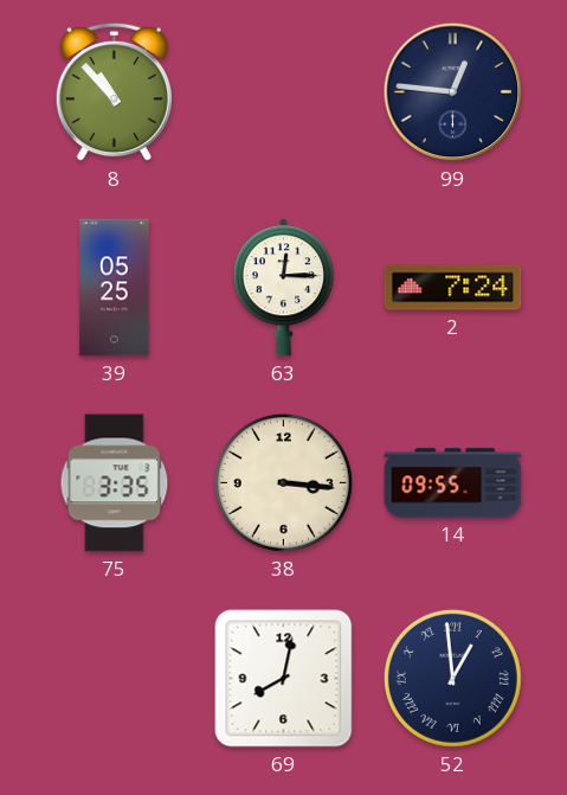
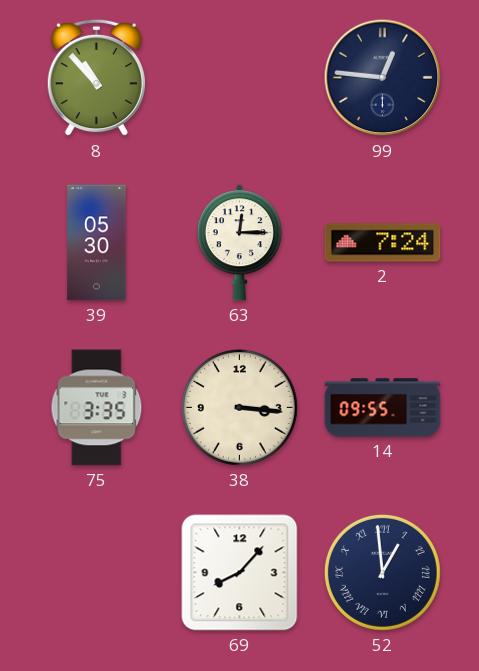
39: 05:25 -> 05:30
69: 8:02 -> 8:07
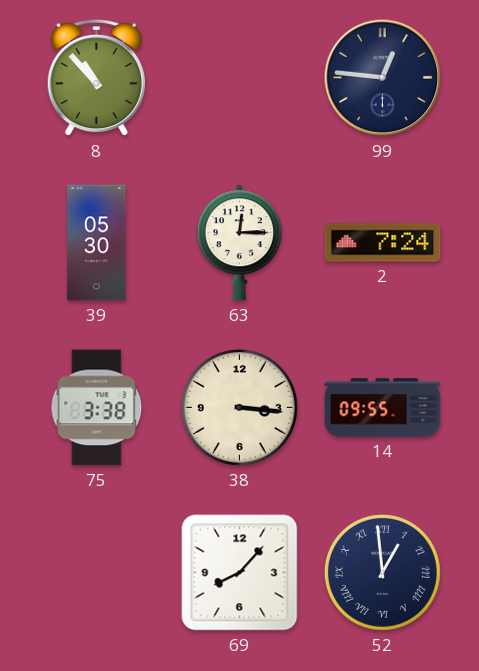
75: 3:35 -> 3:38
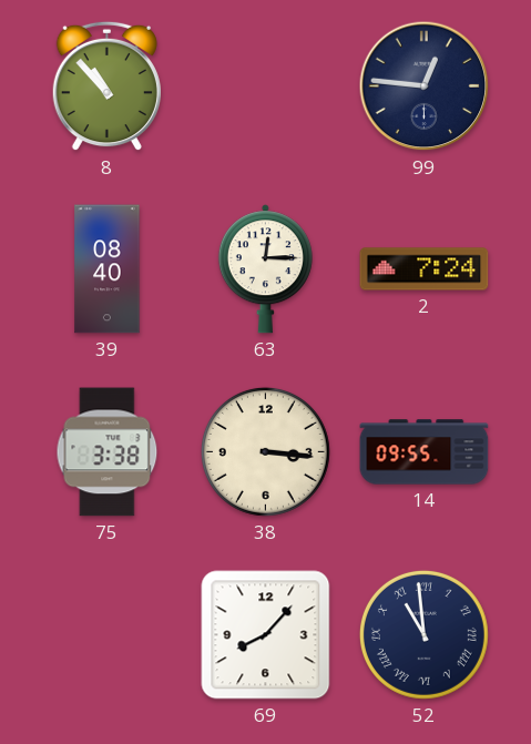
39: 05:30 -> 08:40
52: 12:59 -> 10:59
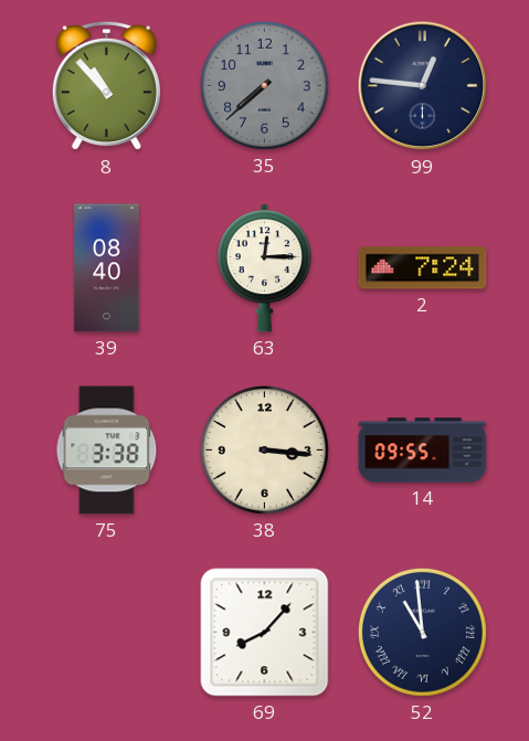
35: none -> 7:38
